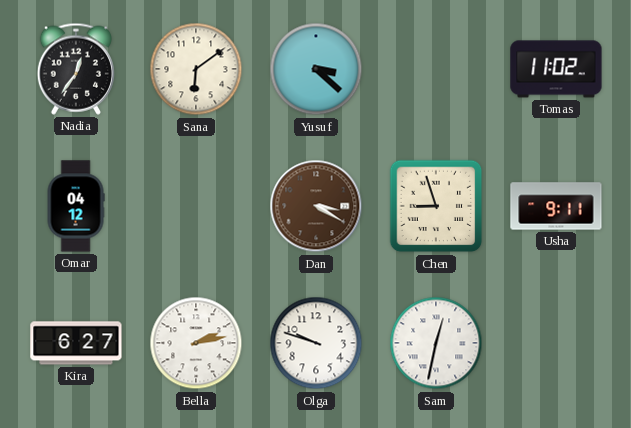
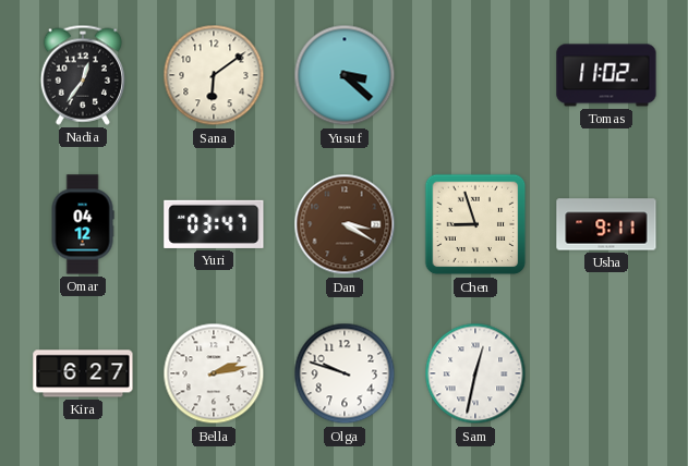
Yuri: none -> 03:47
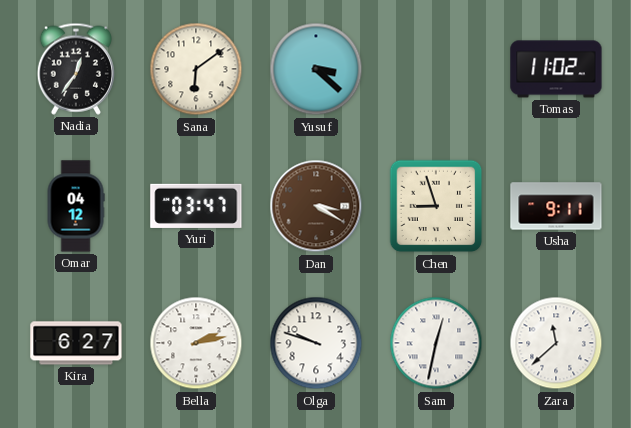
Zara: none -> 11:38
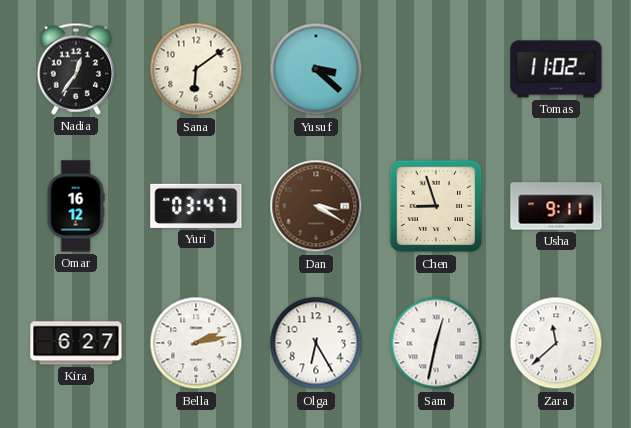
Omar: 04:12 -> 16:12
Olga: 9:48 -> 6:25
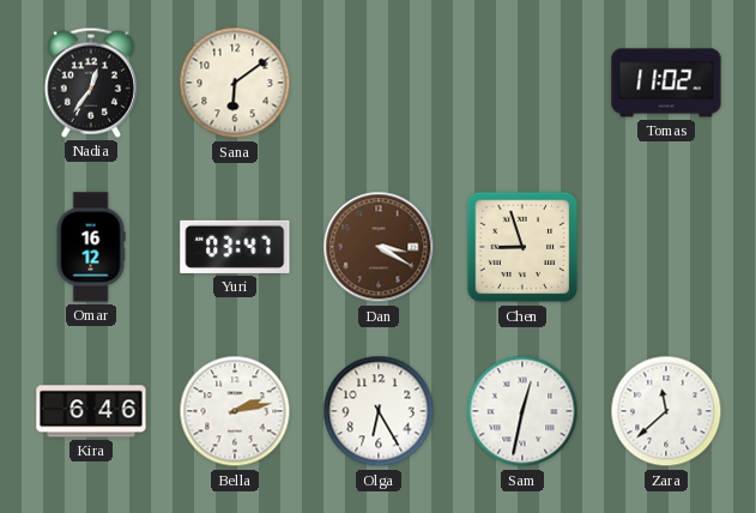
Yusuf: 3:22 -> none
Usha: 9:11 -> none
Kira: 6:27 -> 6:46
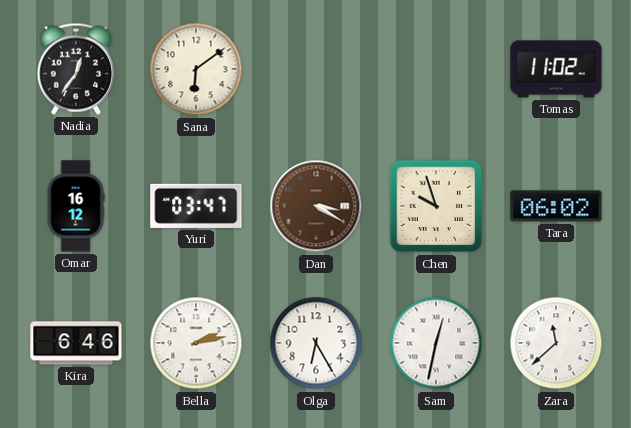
Chen: 8:57 -> 9:57
Tara: none -> 06:02
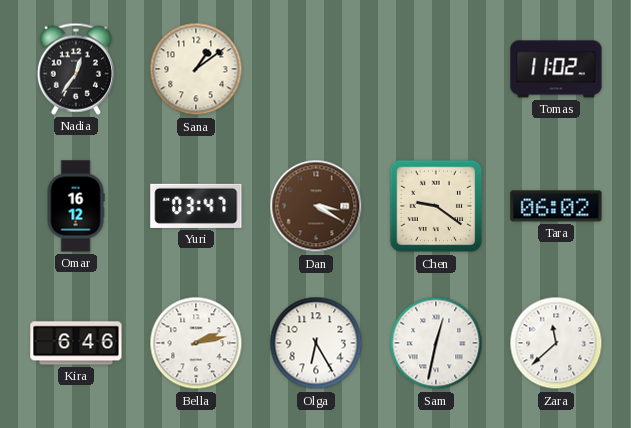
Sana: 6:09 -> 1:09
Chen: 9:57 -> 9:21
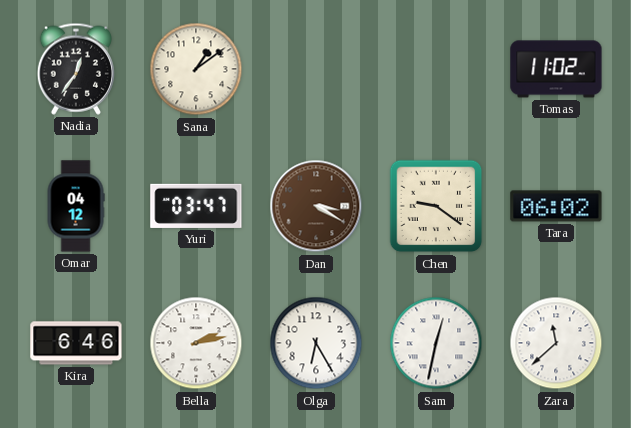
Omar: 16:12 -> 04:12
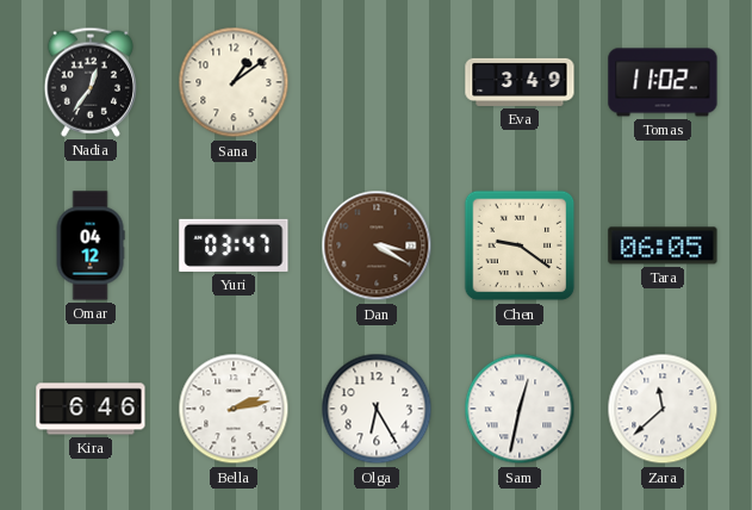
Eva: none -> 3:49
Tara: 06:02 -> 06:05
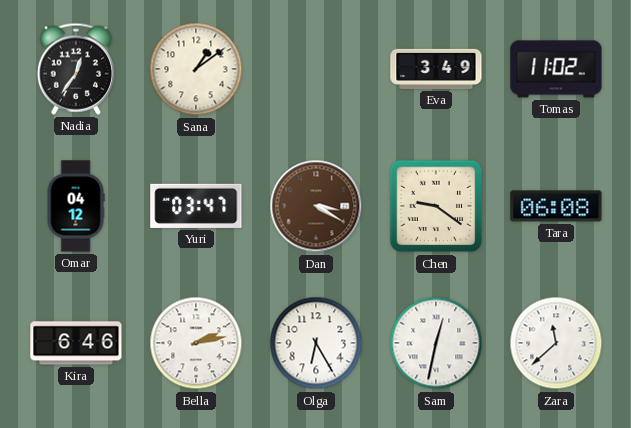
Tara: 06:05 -> 06:08
